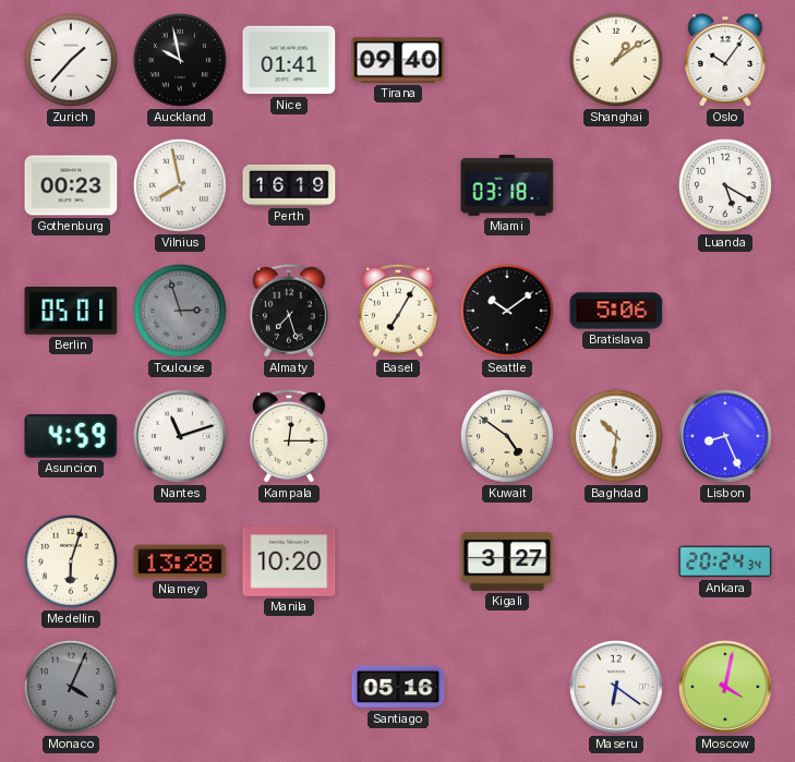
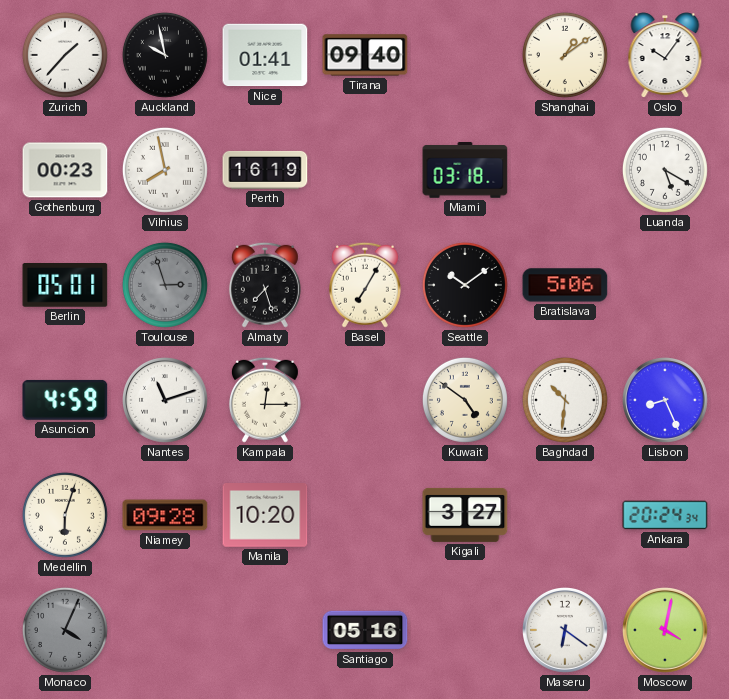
Niamey: 13:28 -> 09:28
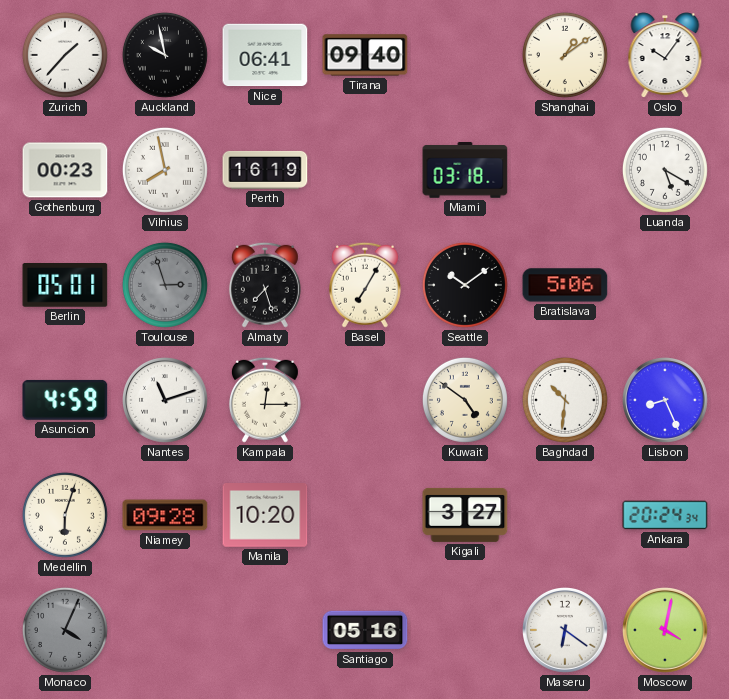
Nice: 01:41 -> 06:41
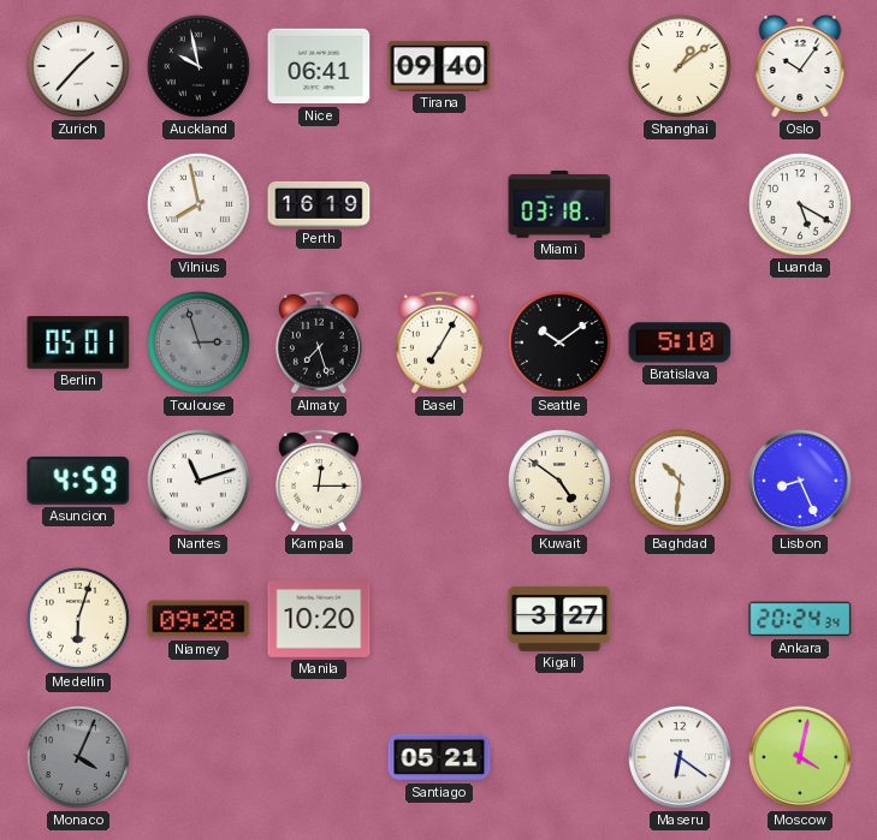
Gothenburg: 00:23 -> none
Bratislava: 5:06 -> 5:10
Santiago: 05:16 -> 05:21
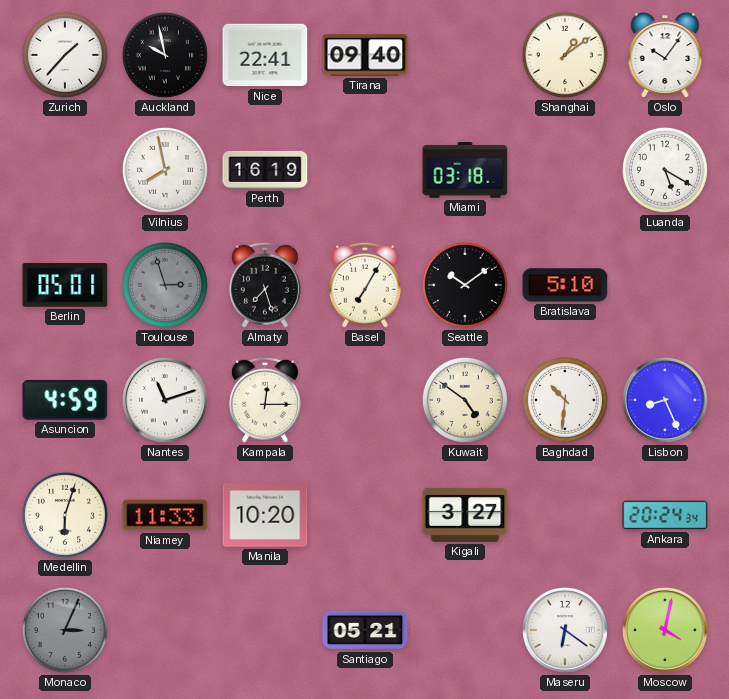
Nice: 06:41 -> 22:41
Niamey: 09:28 -> 11:33
Monaco: 4:04 -> 3:04
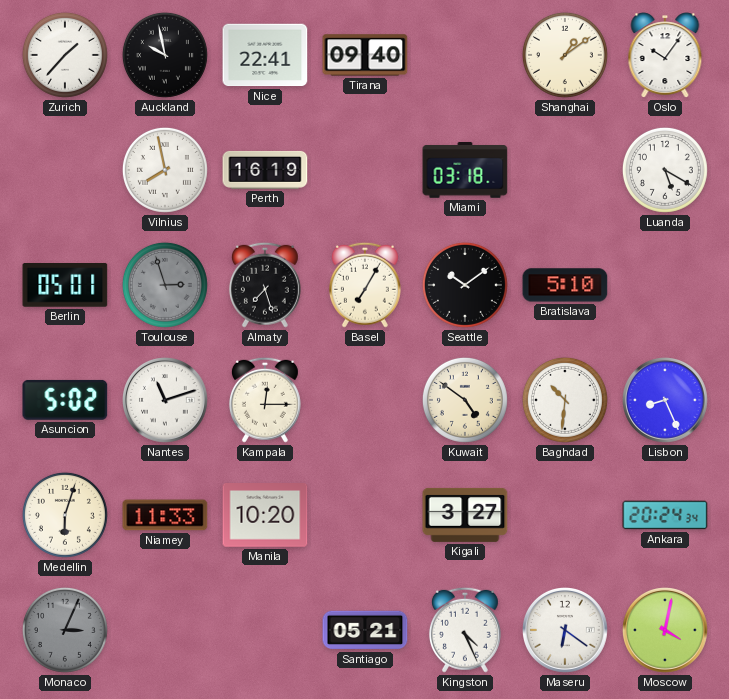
Asuncion: 4:59 -> 5:02
Kingston: none -> 4:26
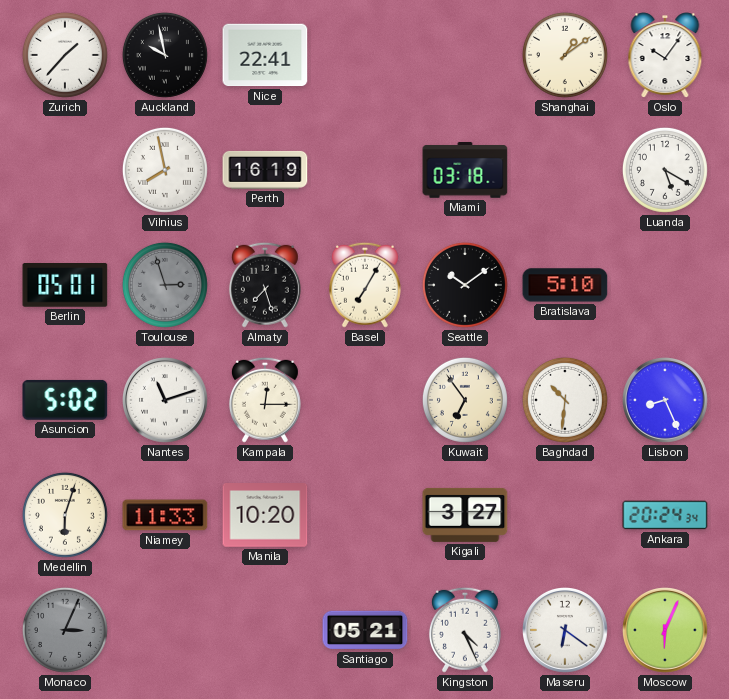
Tirana: 09:40 -> none
Kuwait: 4:51 -> 6:54
Moscow: 4:02 -> 6:04
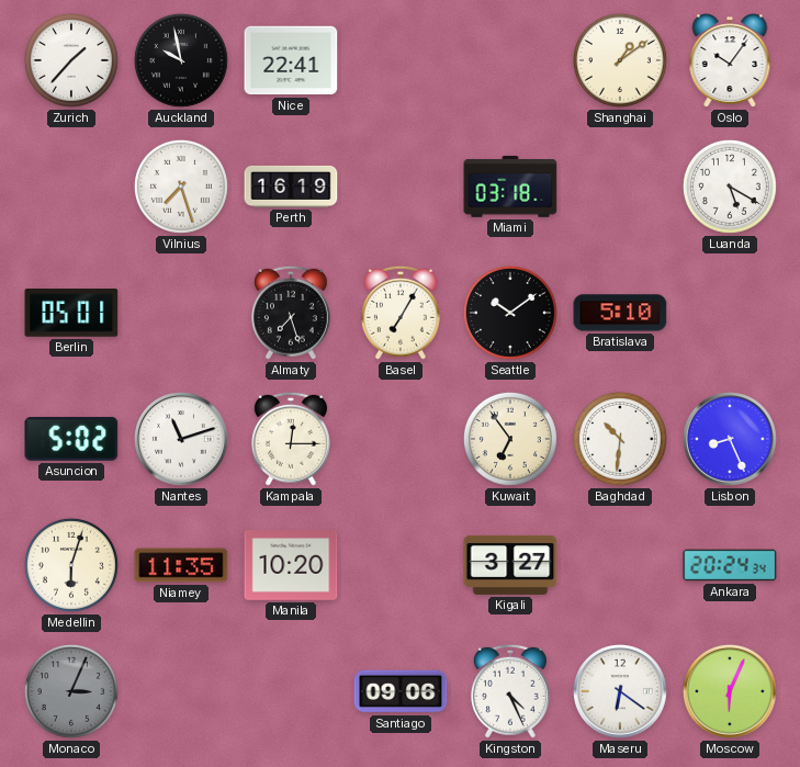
Vilnius: 7:58 -> 7:27
Toulouse: 2:57 -> none
Niamey: 11:33 -> 11:35
Santiago: 05:21 -> 09:06
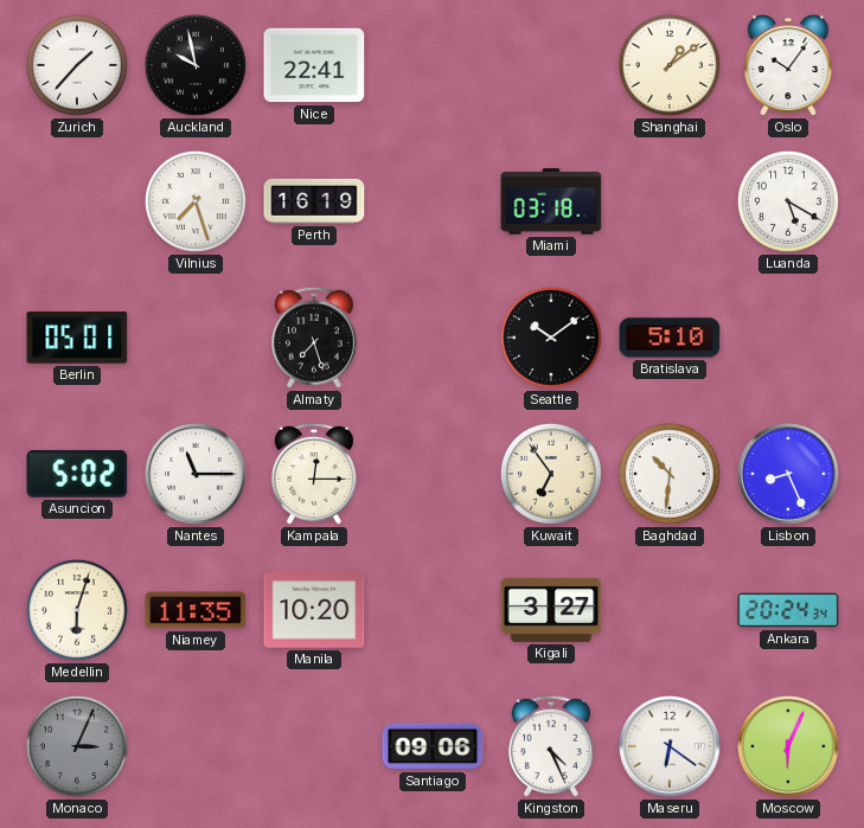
Basel: 7:05 -> none
Nantes: 11:12 -> 11:15
